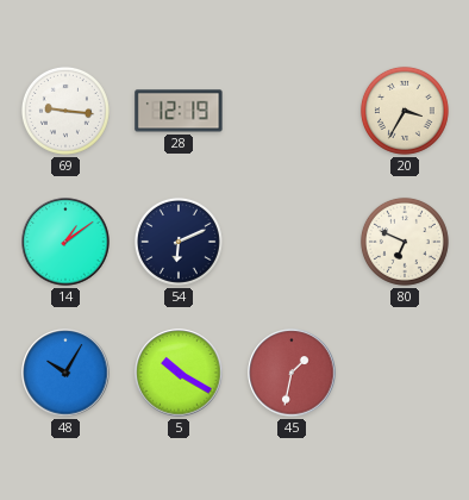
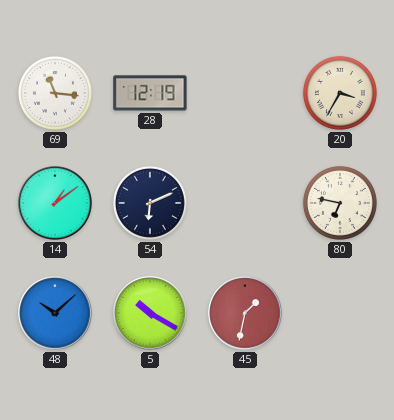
69: 9:16 -> 11:16
80: 6:49 -> 6:47
48: 10:05 -> 10:08
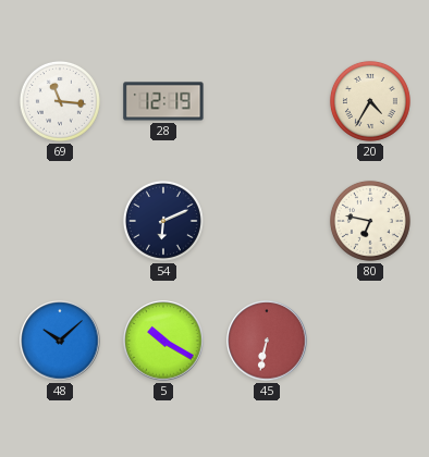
20: 3:35 -> 4:35
14: 1:09 -> none
45: 1:32 -> 6:32
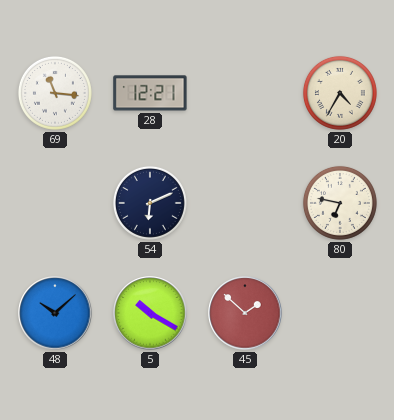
28: 12:19 -> 12:21
45: 6:32 -> 1:52
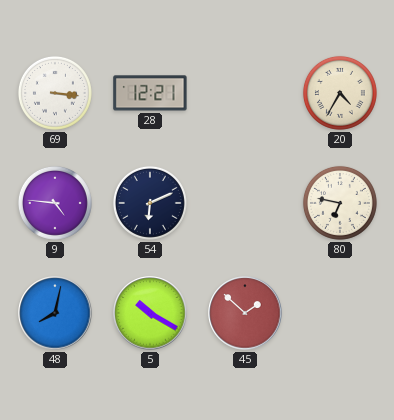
69: 11:16 -> 3:16
9: none -> 4:46
48: 10:08 -> 8:02
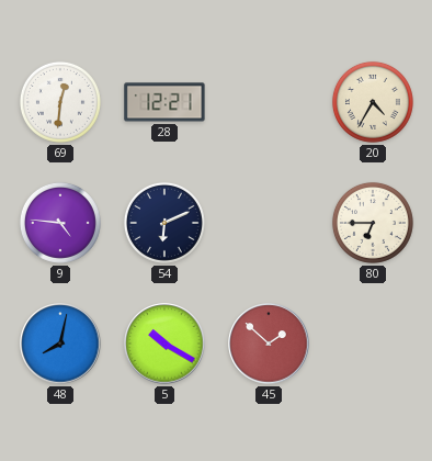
69: 3:16 -> 12:31
80: 6:47 -> 6:45
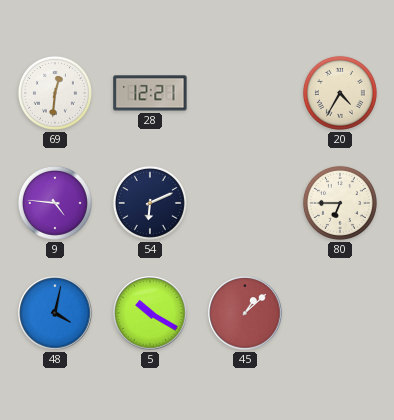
48: 8:02 -> 4:02
45: 1:52 -> 1:08
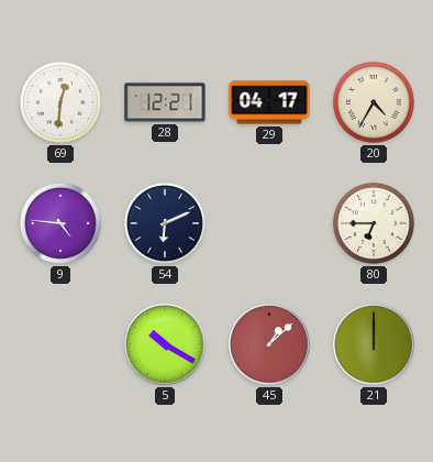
29: none -> 04:17
48: 4:02 -> none
21: none -> 12:00
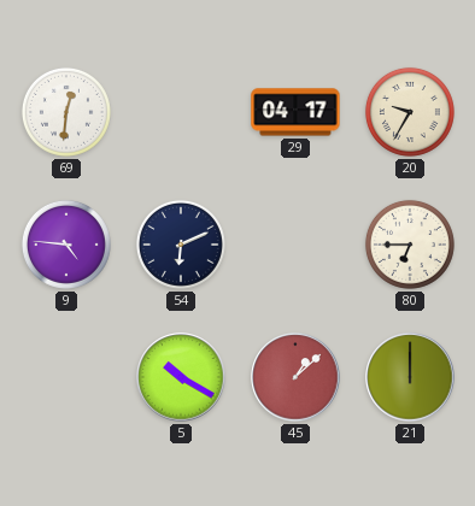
28: 12:21 -> none
20: 4:35 -> 9:35
